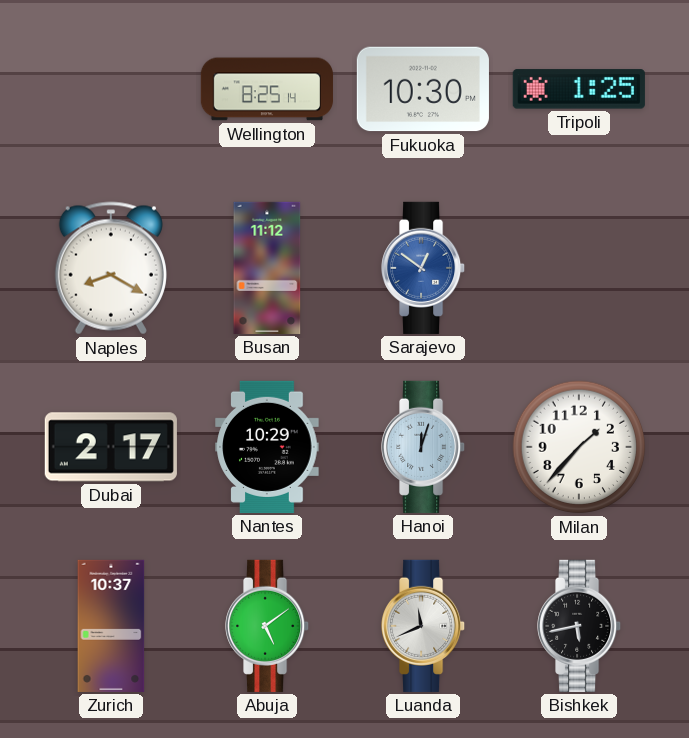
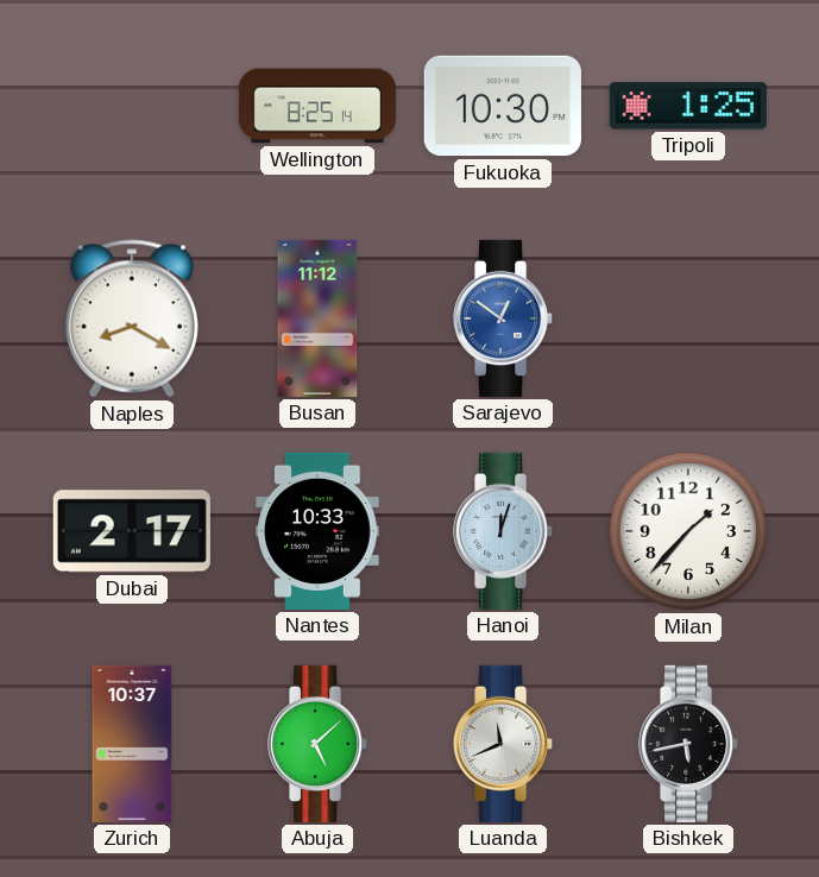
Nantes: 10:29 -> 10:33
Abuja: 5:09 -> 5:08
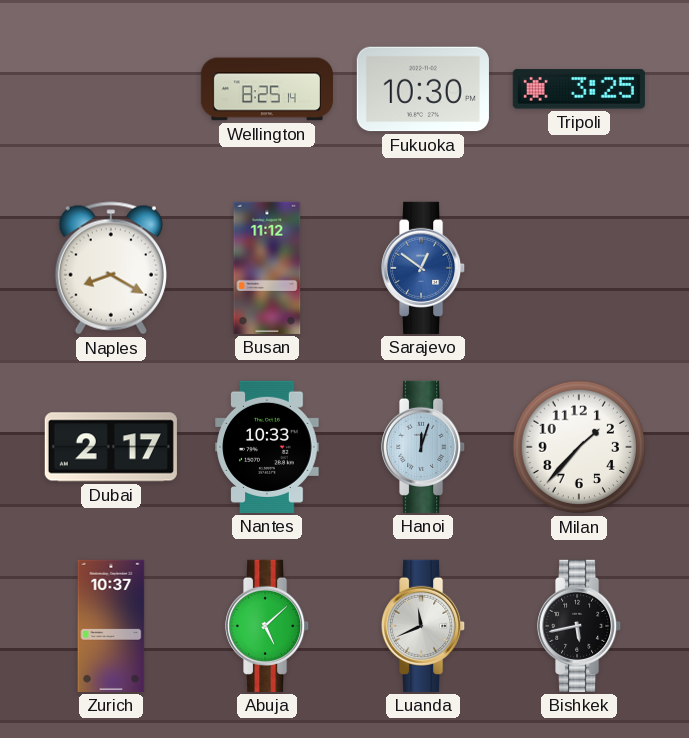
Tripoli: 1:25 -> 3:25
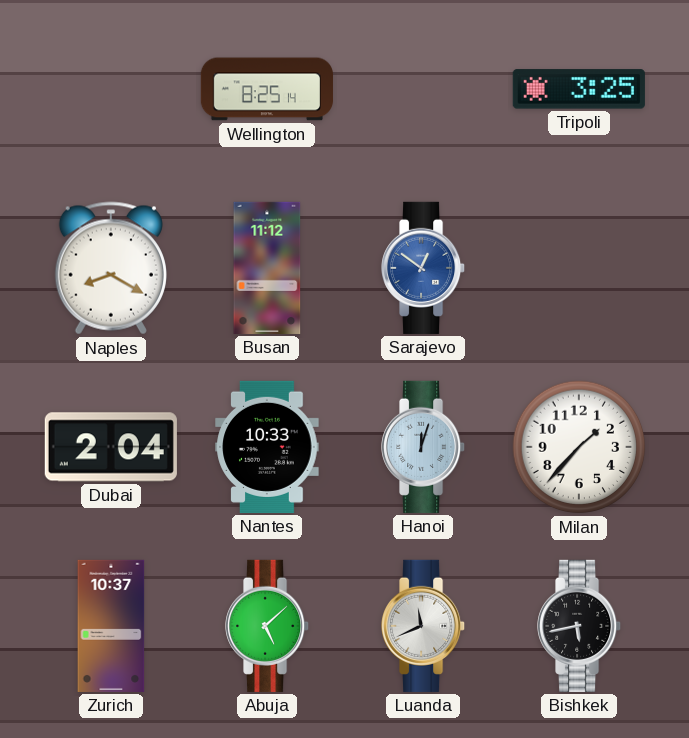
Fukuoka: 10:30 -> none
Dubai: 2:17 -> 2:04
